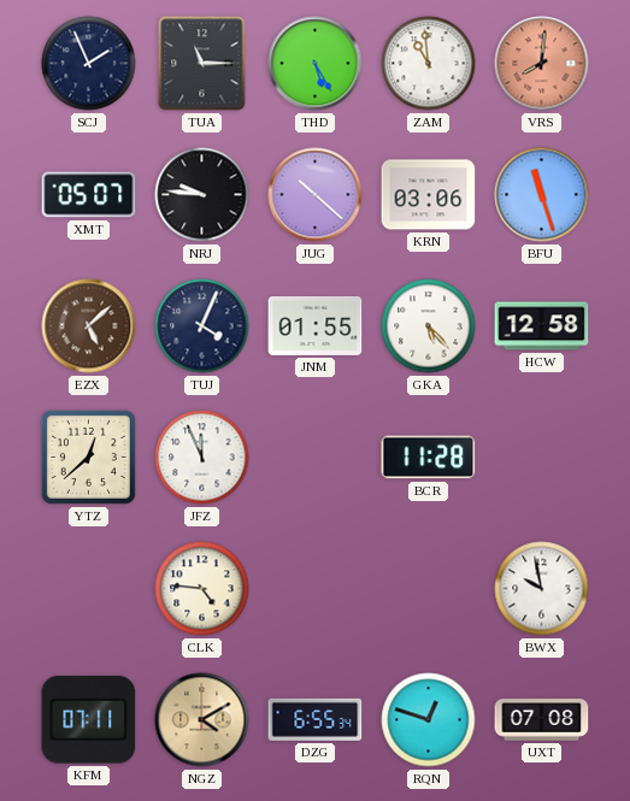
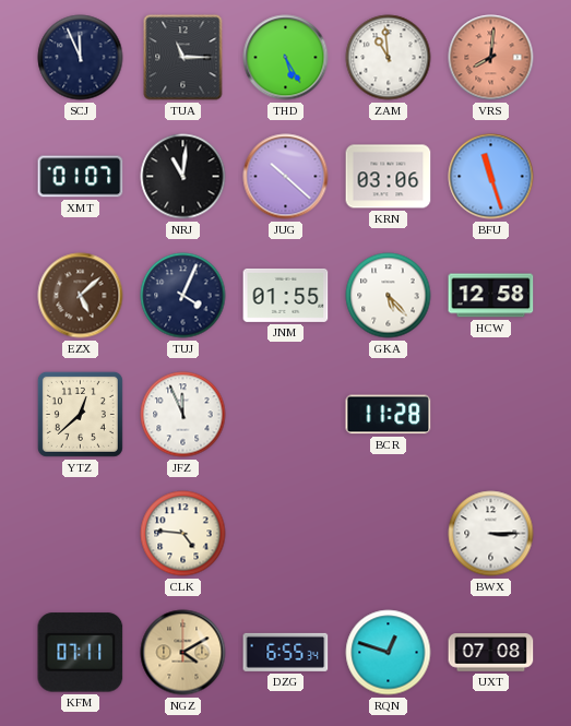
SCJ: 1:56 -> 11:56
XMT: 05:07 -> 01:07
NRJ: 9:46 -> 11:01
BWX: 9:58 -> 3:15
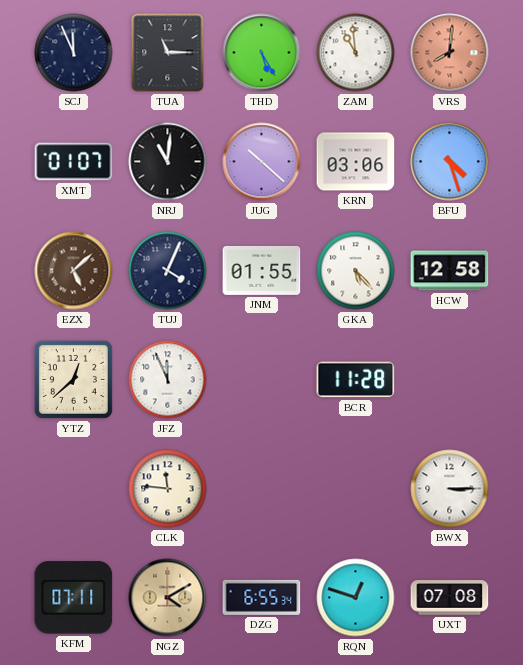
BFU: 11:27 -> 4:27
CLK: 4:46 -> 11:46
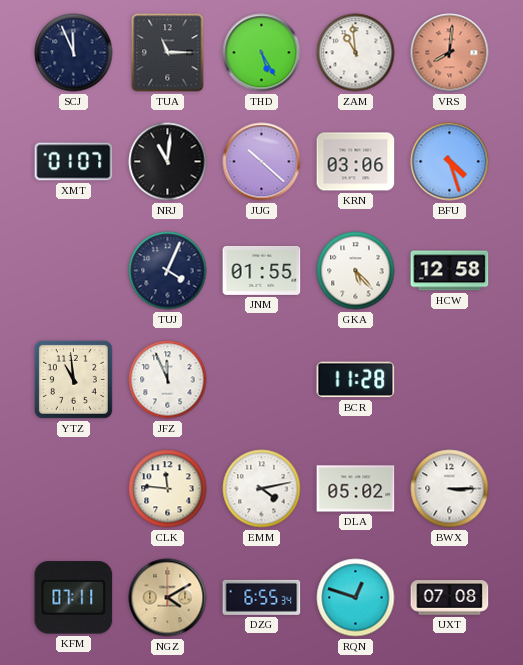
EZX: 5:08 -> none
YTZ: 12:38 -> 10:59
EMM: none -> 4:13
DLA: none -> 05:02
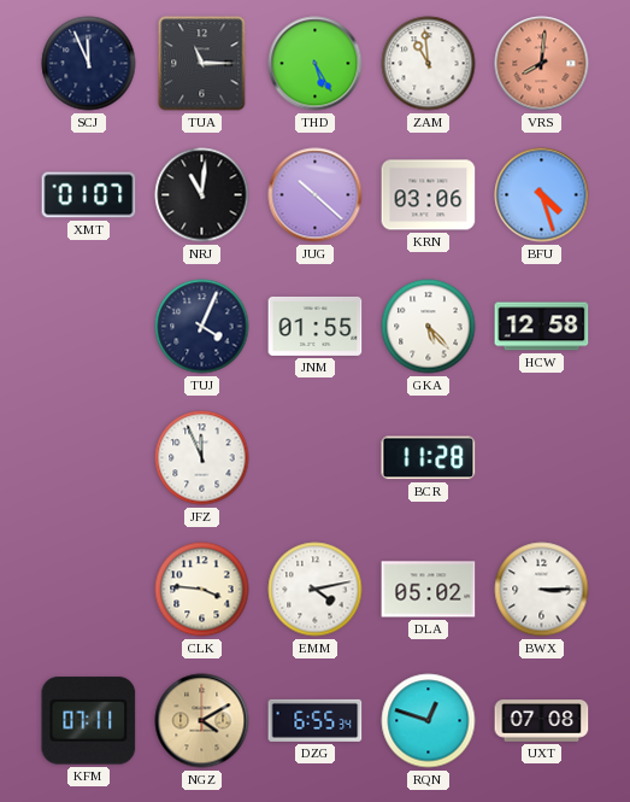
YTZ: 10:59 -> none
CLK: 11:46 -> 3:46
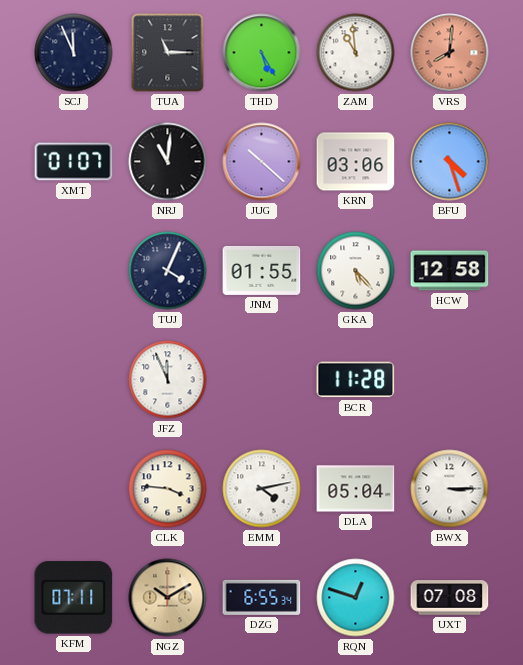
DLA: 05:02 -> 05:04
NGZ: 4:10 -> 10:10
